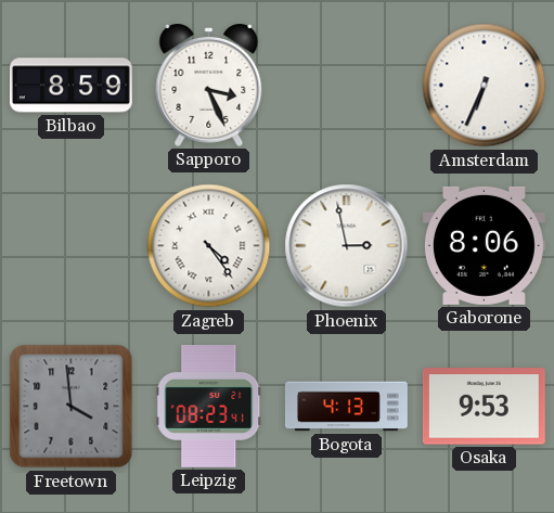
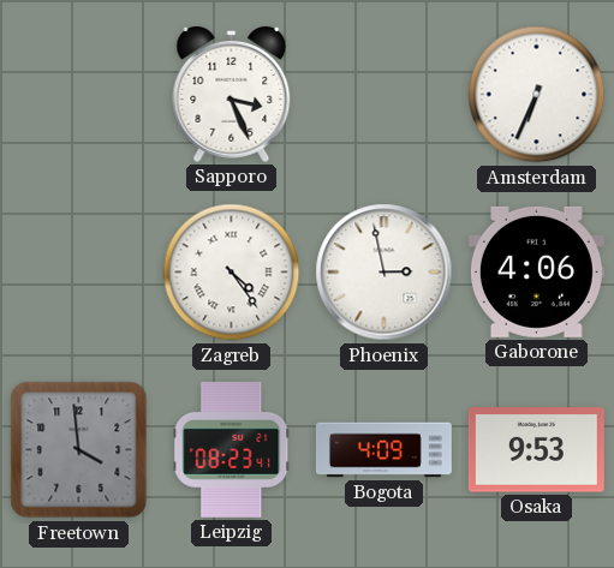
Bilbao: 8:59 -> none
Gaborone: 8:06 -> 4:06
Bogota: 4:13 -> 4:09
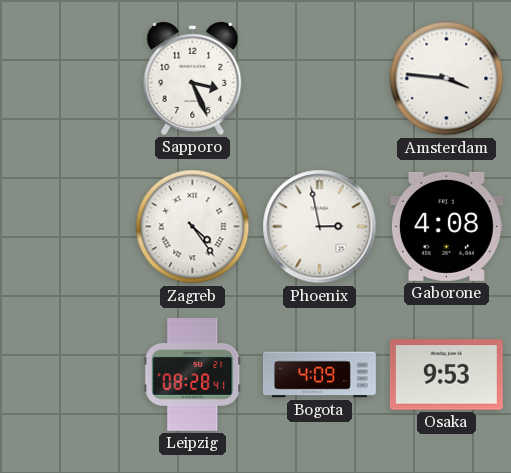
Amsterdam: 6:34 -> 3:46
Gaborone: 4:06 -> 4:08
Freetown: 3:59 -> none
Leipzig: 08:23 -> 08:28
